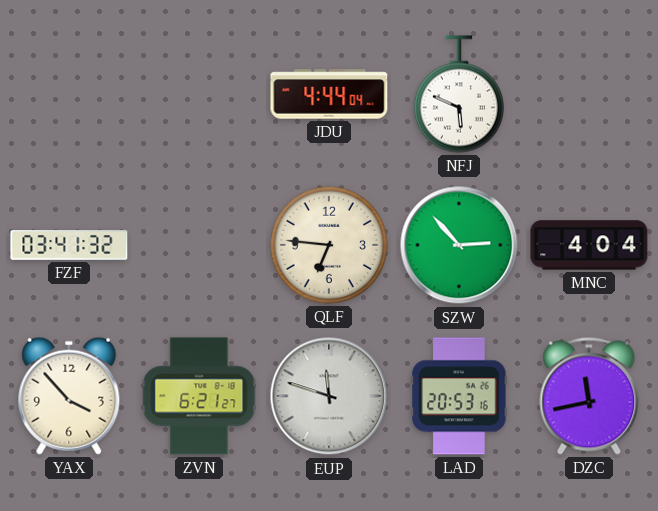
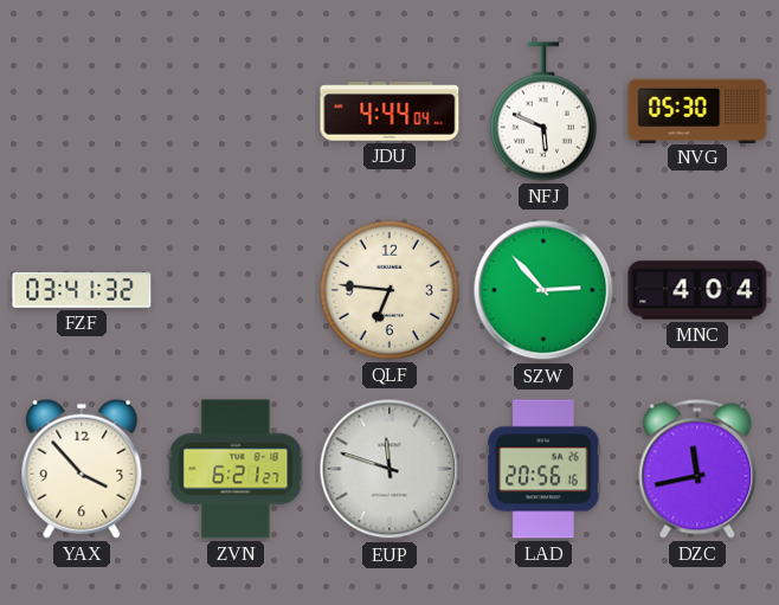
NVG: none -> 05:30
LAD: 20:53 -> 20:56
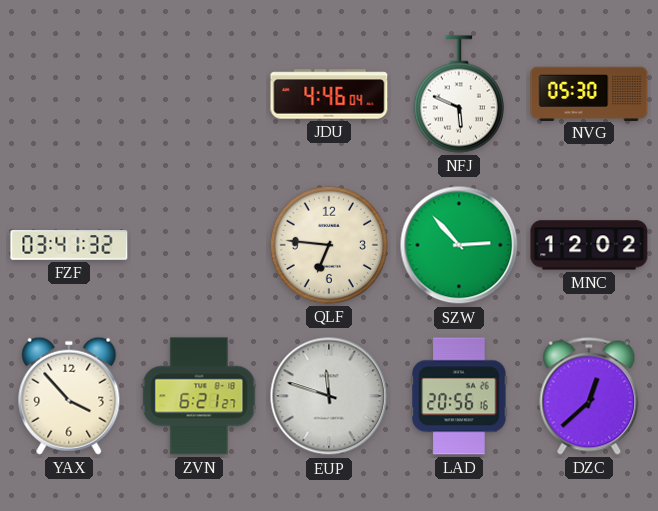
JDU: 4:44 -> 4:46
MNC: 4:04 -> 12:02
DZC: 11:43 -> 12:38
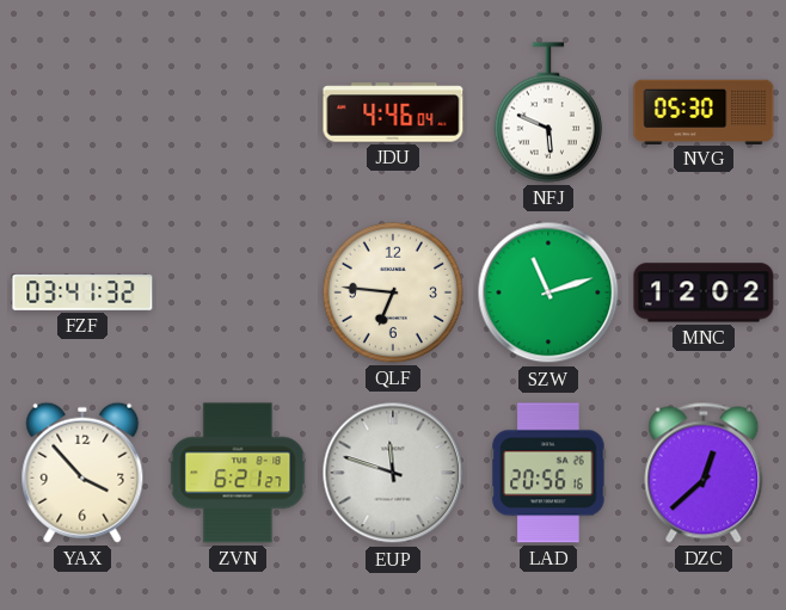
SZW: 2:53 -> 11:12
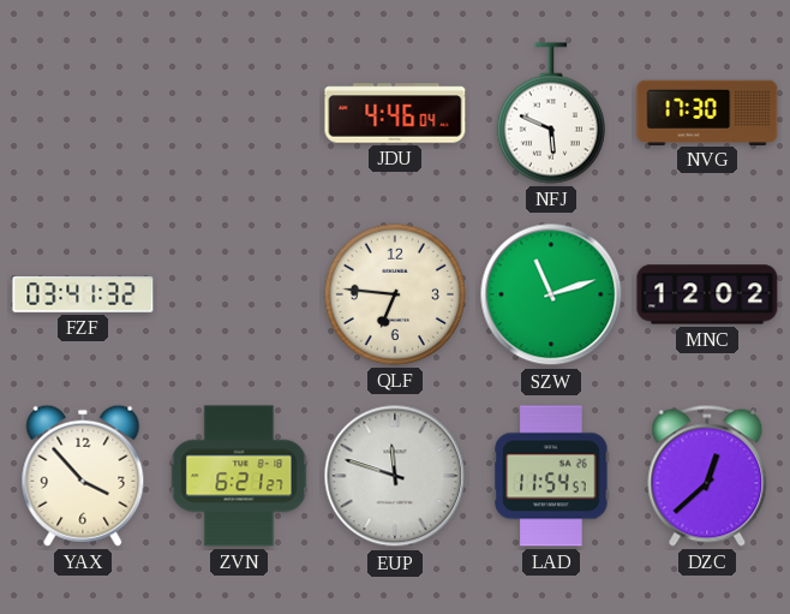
NVG: 05:30 -> 17:30
LAD: 20:56 -> 11:54
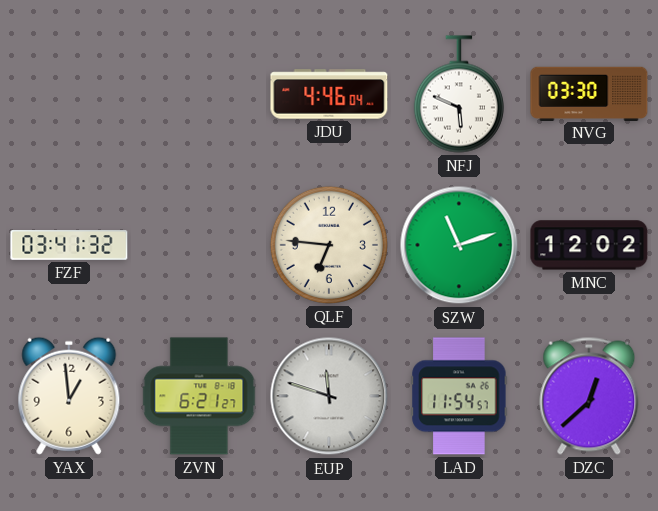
NVG: 17:30 -> 03:30
YAX: 3:53 -> 12:59
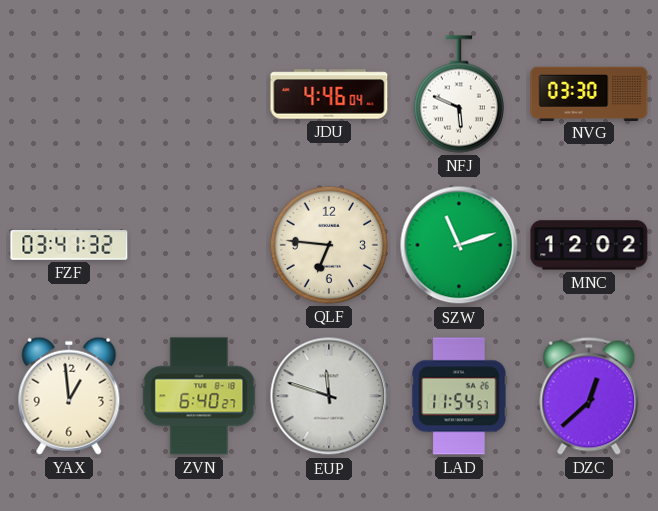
ZVN: 6:21 -> 6:40
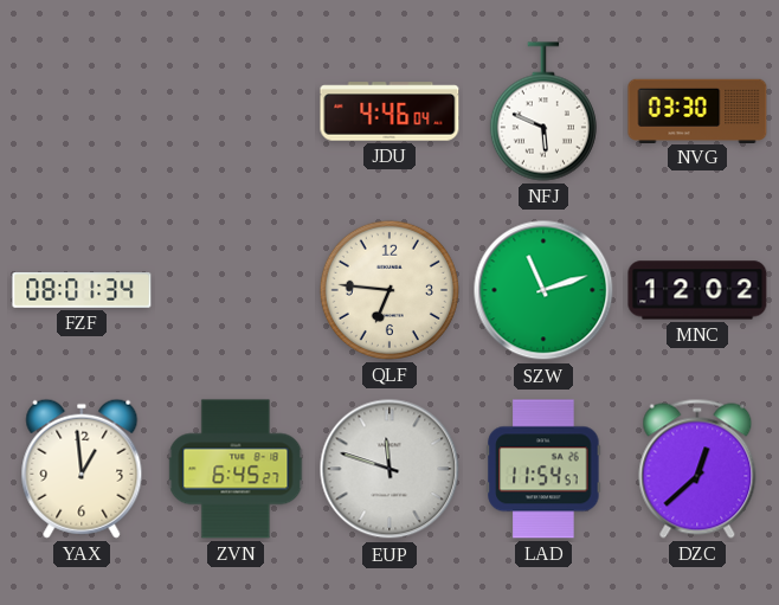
FZF: 03:41 -> 08:01
ZVN: 6:40 -> 6:45
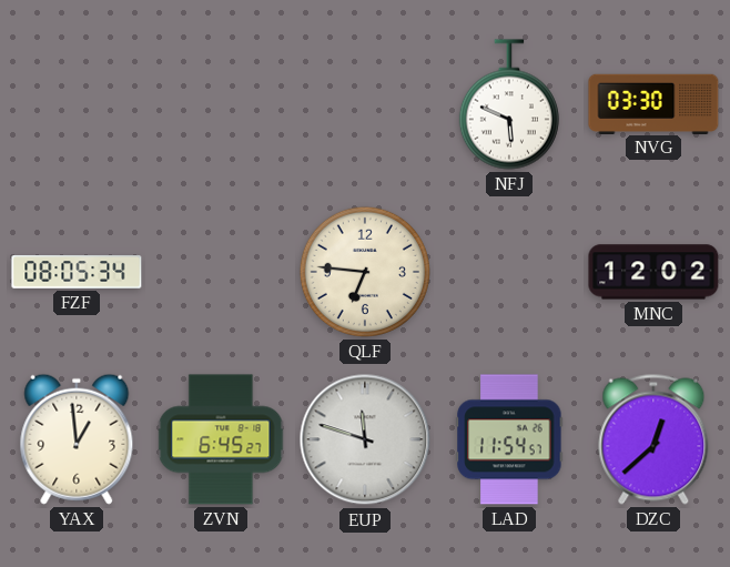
JDU: 4:46 -> none
FZF: 08:01 -> 08:05
SZW: 11:12 -> none
